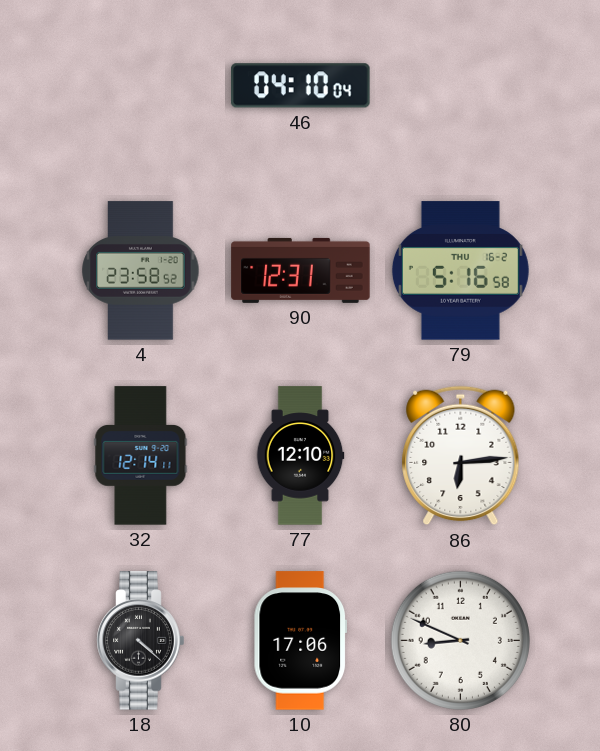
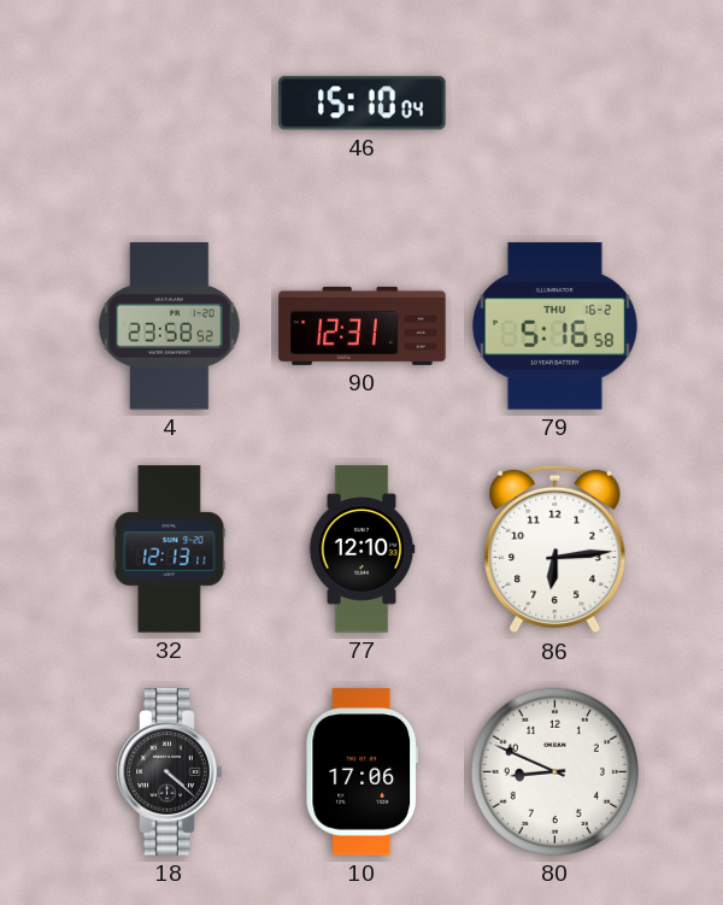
46: 04:10 -> 15:10
32: 12:14 -> 12:13
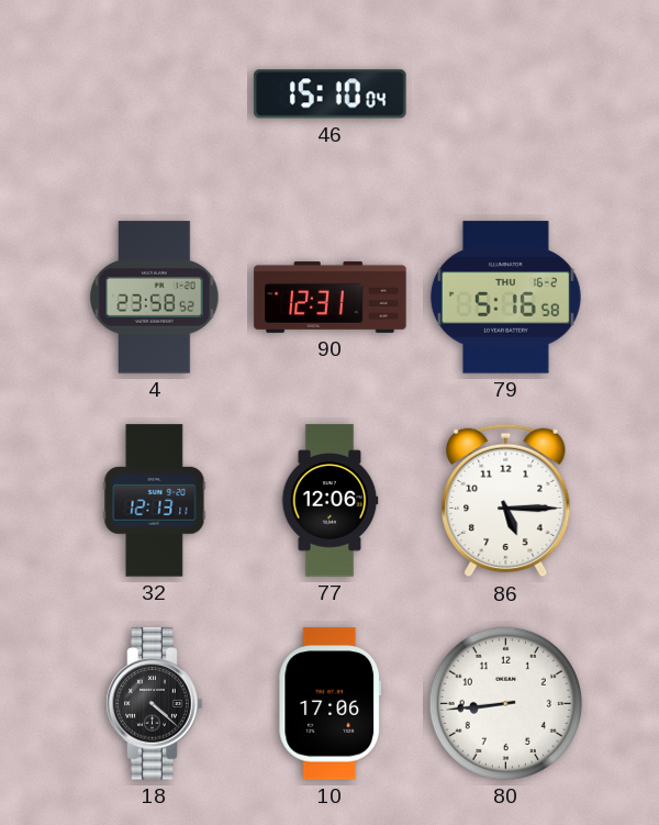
77: 12:10 -> 12:06
86: 6:14 -> 5:15
80: 8:49 -> 8:44
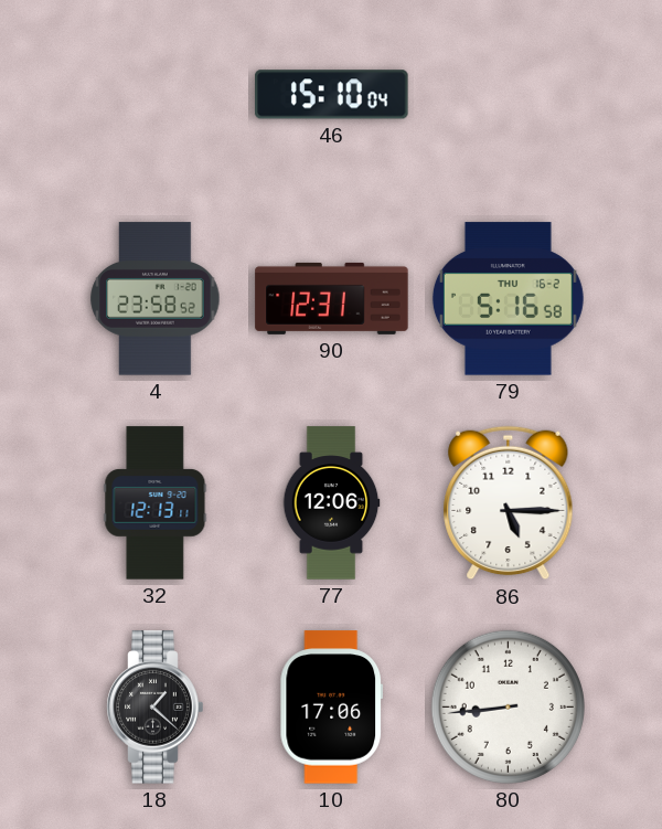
18: 4:22 -> 1:22
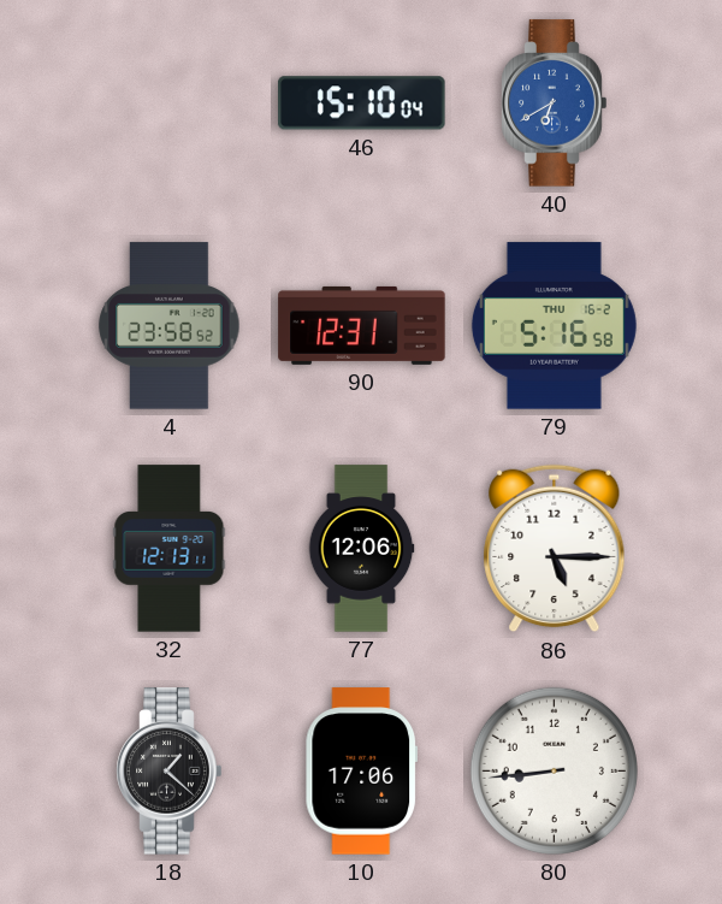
40: none -> 6:40
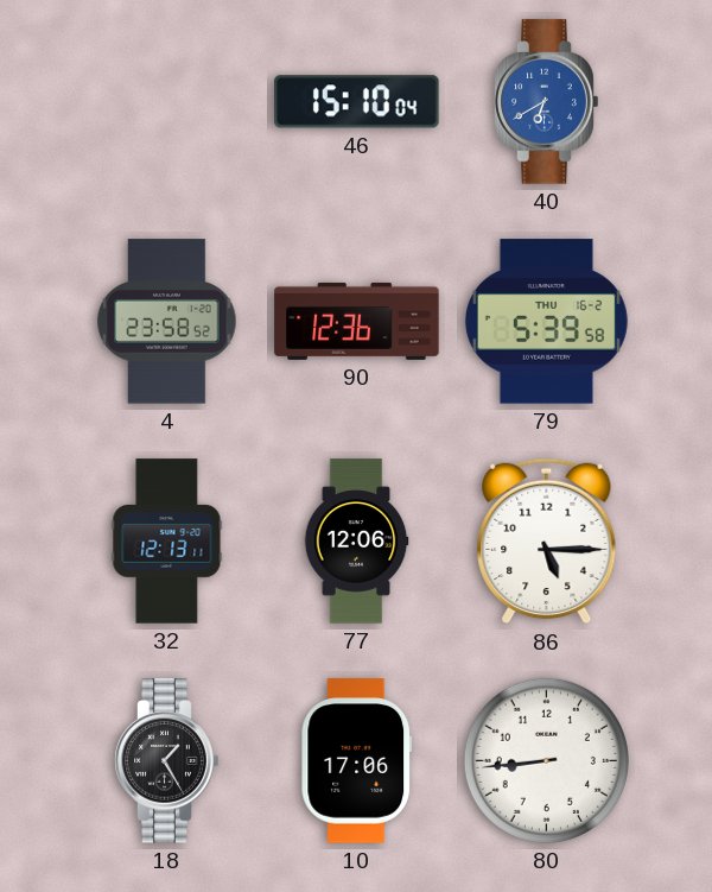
90: 12:31 -> 12:36
79: 5:16 -> 5:39
18: 1:22 -> 1:25
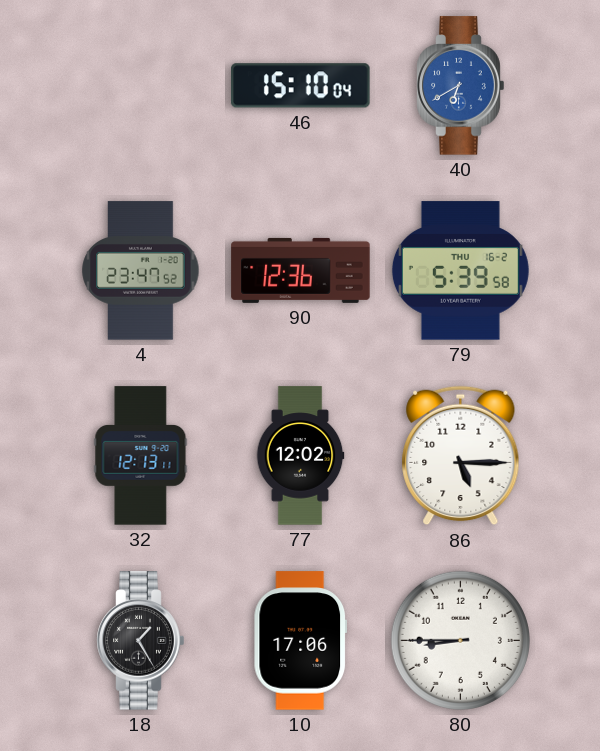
4: 23:58 -> 23:47
77: 12:06 -> 12:02
80: 8:44 -> 8:45
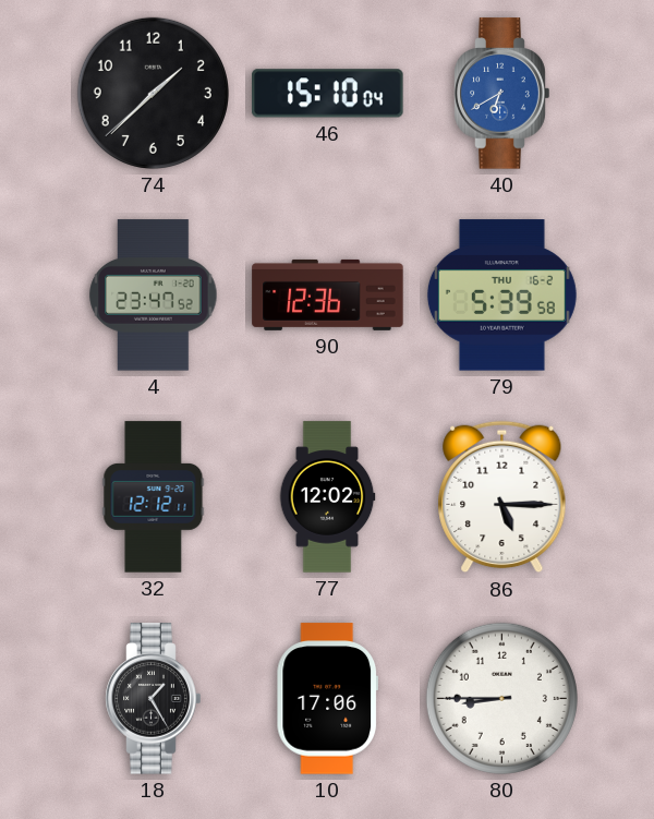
74: none -> 1:37
32: 12:13 -> 12:12
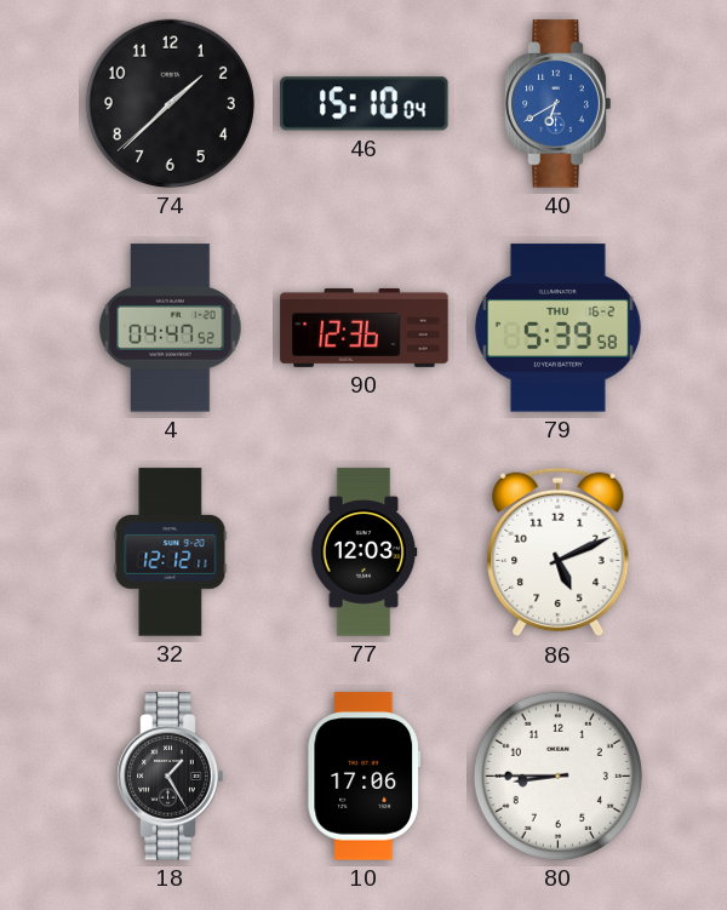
4: 23:47 -> 04:47
77: 12:02 -> 12:03
86: 5:15 -> 5:11
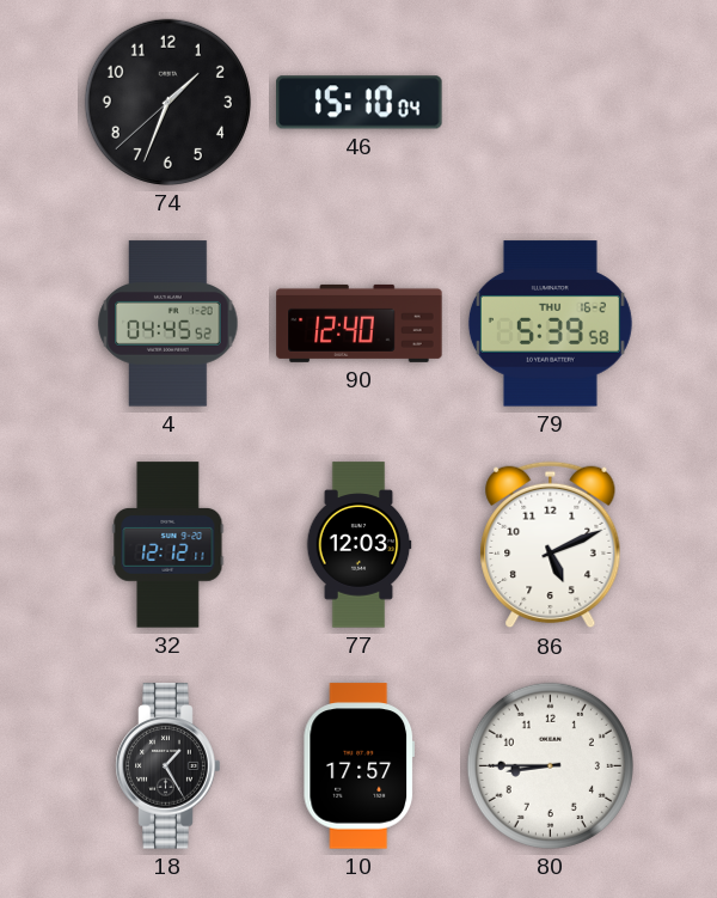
74: 1:37 -> 1:33
40: 6:40 -> none
4: 04:47 -> 04:45
90: 12:36 -> 12:40
10: 17:06 -> 17:57
